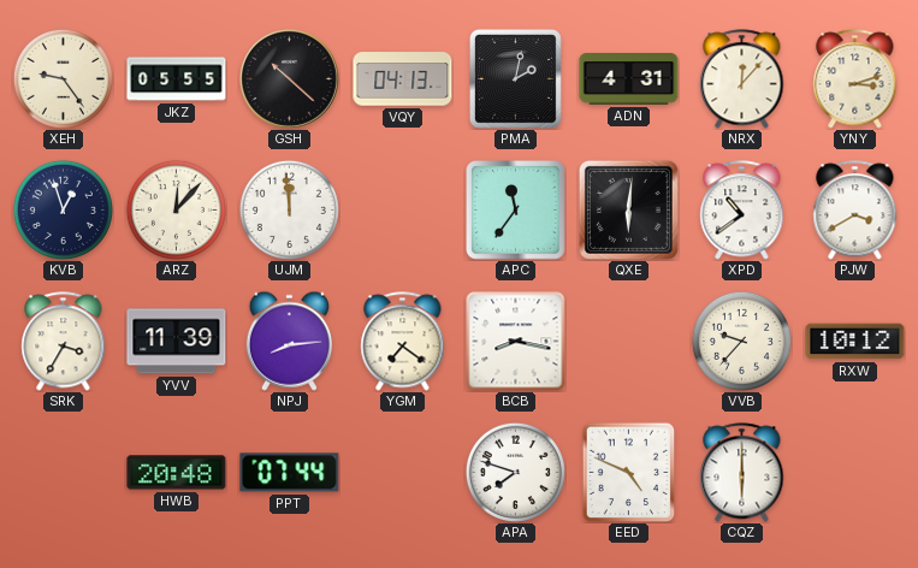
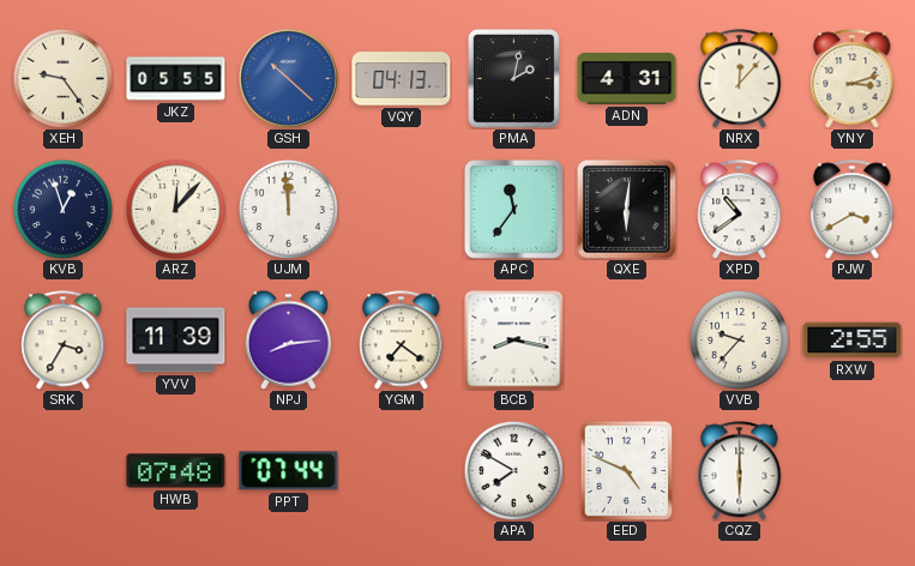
GSH dial: black -> blue
RXW: 10:12 -> 2:55
HWB: 20:48 -> 07:48
APA: 7:48 -> 7:50
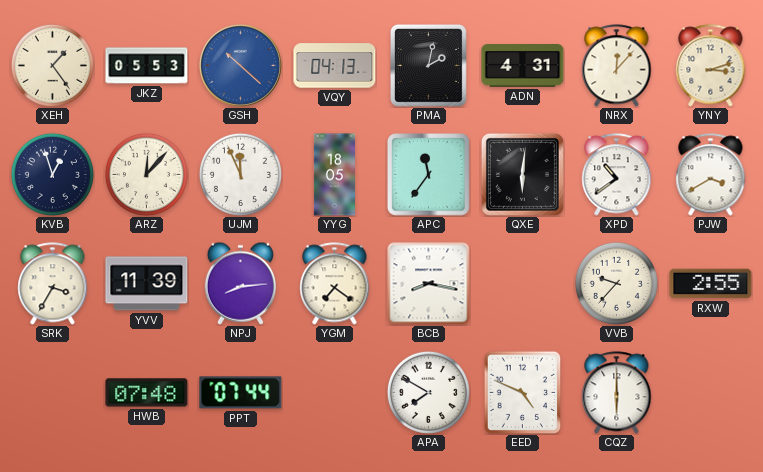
XEH: 9:24 -> 1:24
JKZ: 05:55 -> 05:53
UJM: 11:59 -> 11:56
YYG: none -> 18:05
